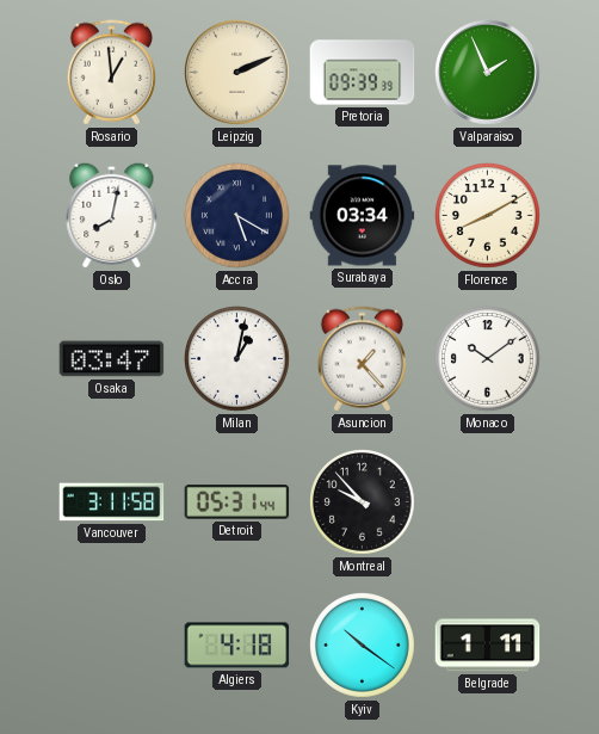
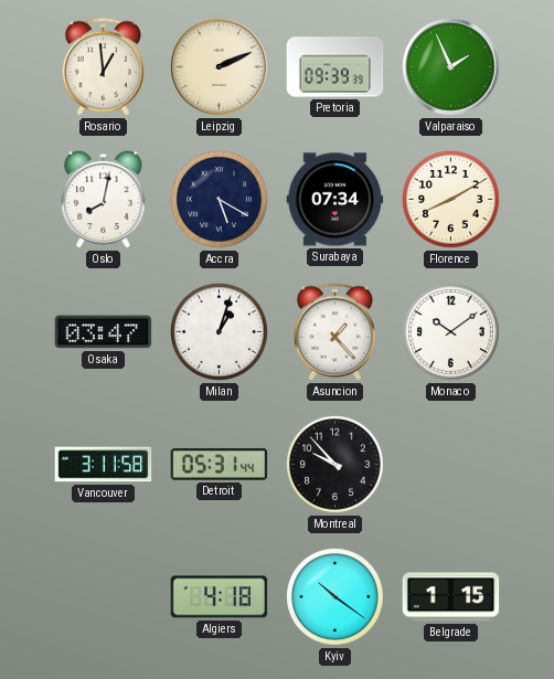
Surabaya: 03:34 -> 07:34
Milan: 1:02 -> 1:03
Belgrade: 1:11 -> 1:15
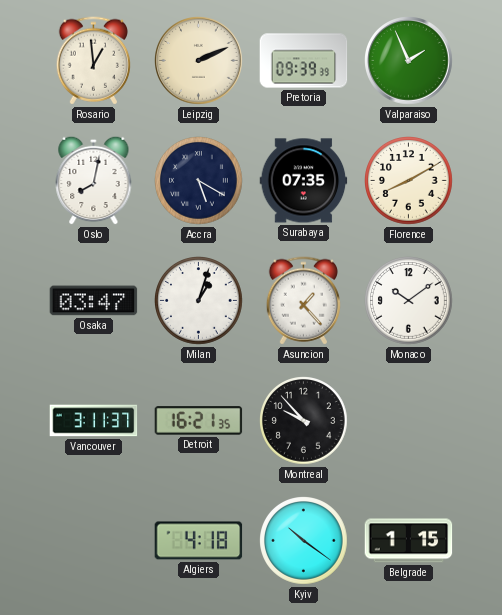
Surabaya: 07:34 -> 07:35
Vancouver: 3:11:58 -> 3:11:37
Detroit: 05:31 -> 16:21
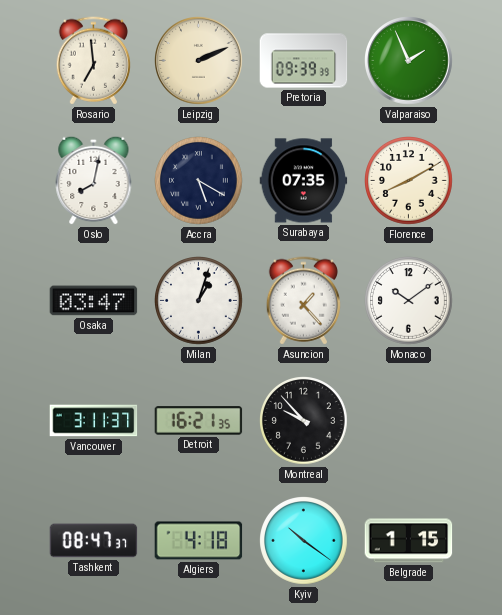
Rosario: 12:59 -> 6:59
Tashkent: none -> 08:47
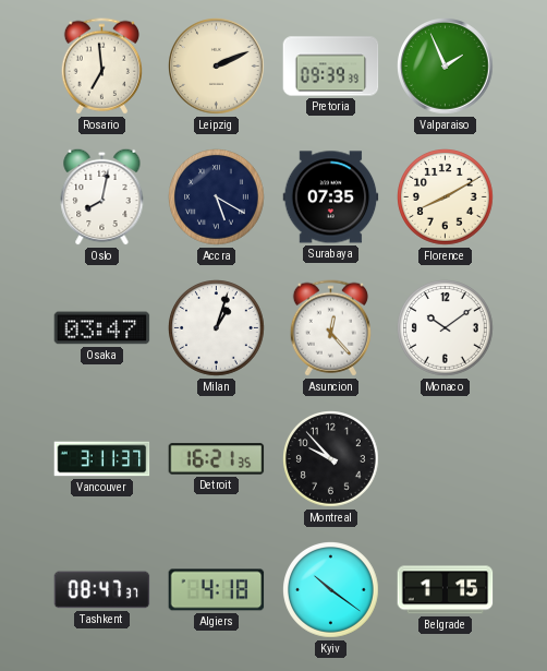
Asuncion: 1:23 -> 12:23
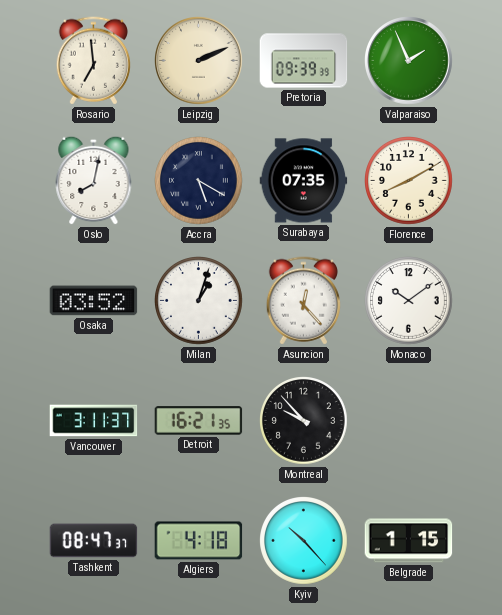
Osaka: 03:47 -> 03:52
Kyiv: 10:21 -> 10:23
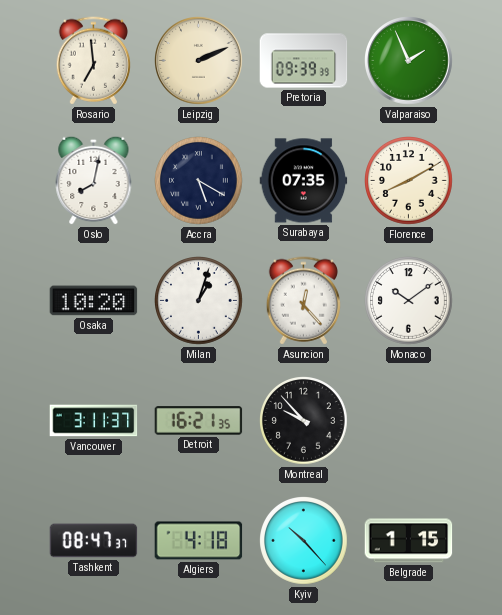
Osaka: 03:52 -> 10:20
